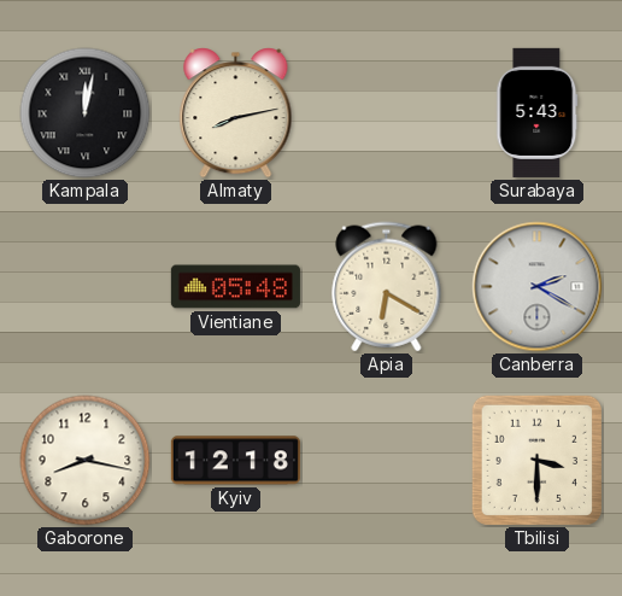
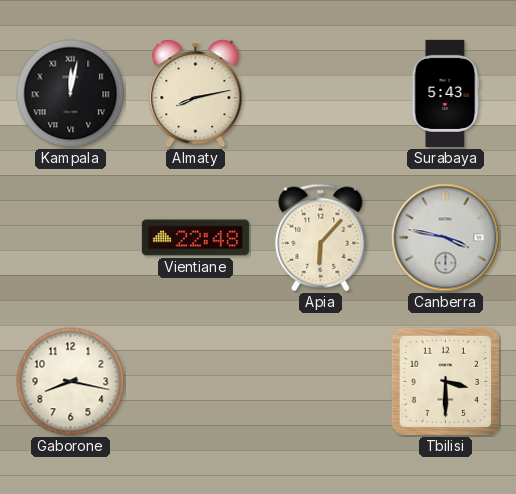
Vientiane: 05:48 -> 22:48
Apia: 6:20 -> 6:07
Canberra: 2:20 -> 3:47
Kyiv: 12:18 -> none
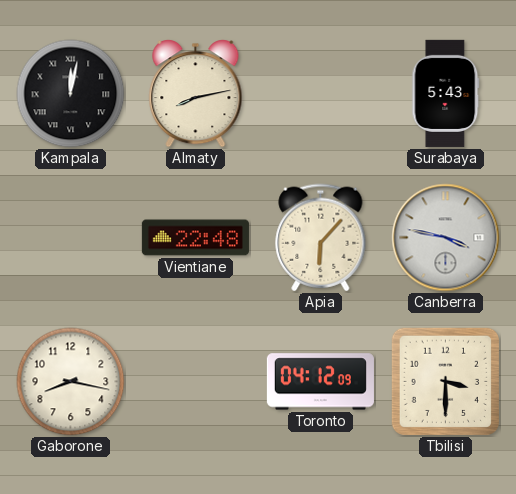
Toronto: none -> 04:12
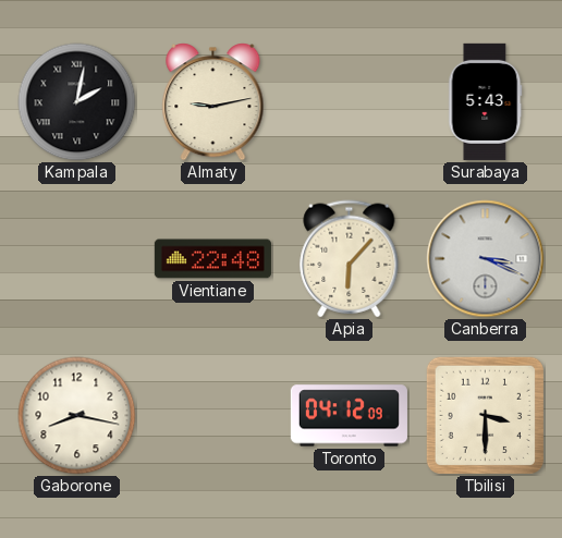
Kampala: 12:02 -> 2:02
Almaty: 8:13 -> 9:13
Canberra: 3:47 -> 3:19
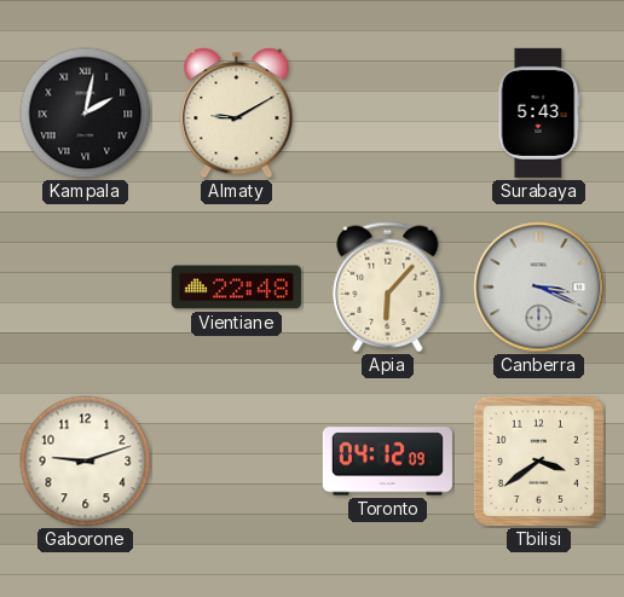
Almaty: 9:13 -> 9:10
Gaborone: 8:17 -> 9:12
Tbilisi: 3:30 -> 3:39
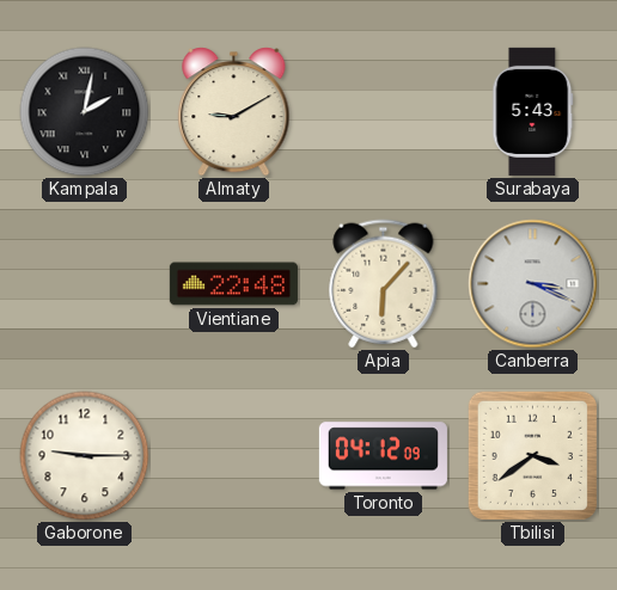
Gaborone: 9:12 -> 9:15
